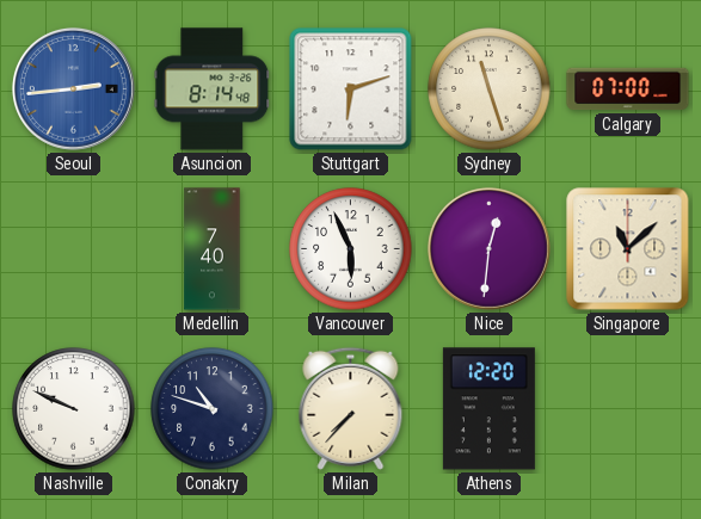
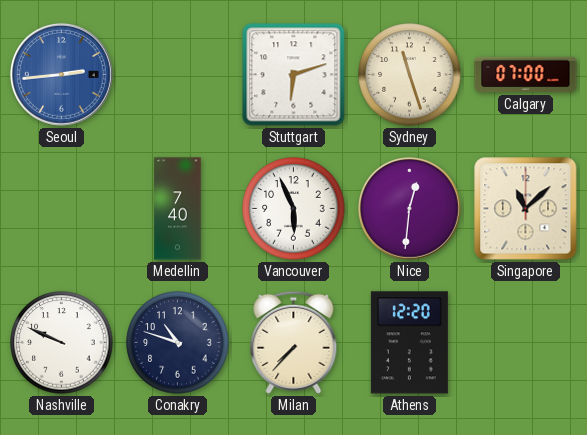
Asuncion: 8:14 -> none
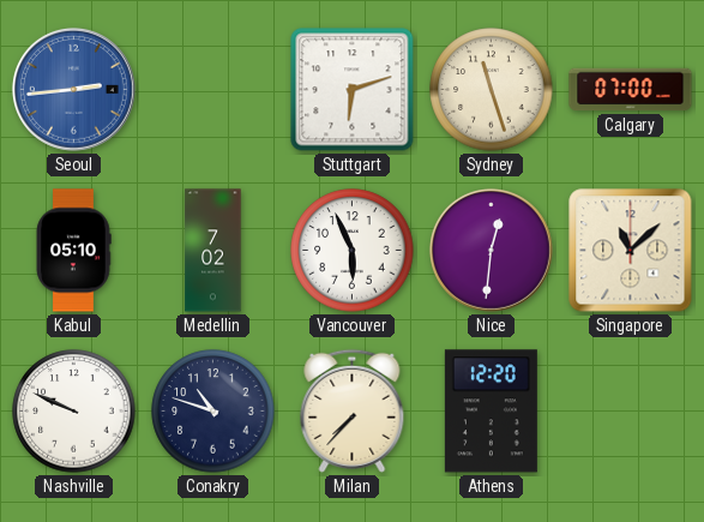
Kabul: none -> 05:10
Medellin: 7:40 -> 7:02
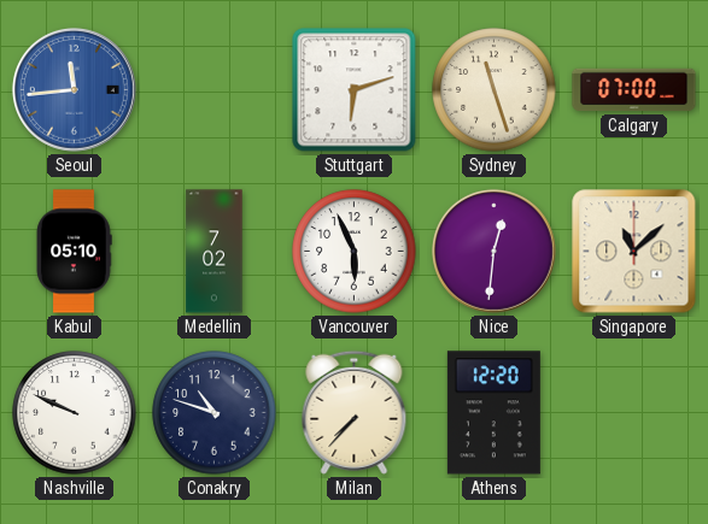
Seoul: 2:44 -> 11:44
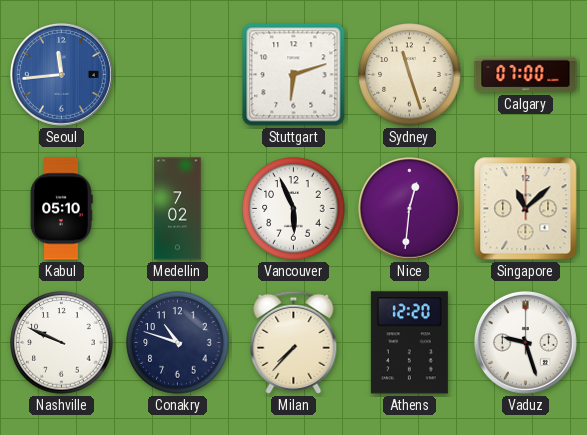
Vaduz: none -> 9:27
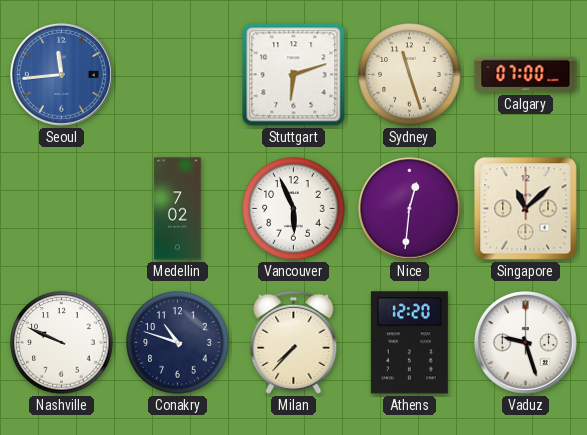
Kabul: 05:10 -> none
